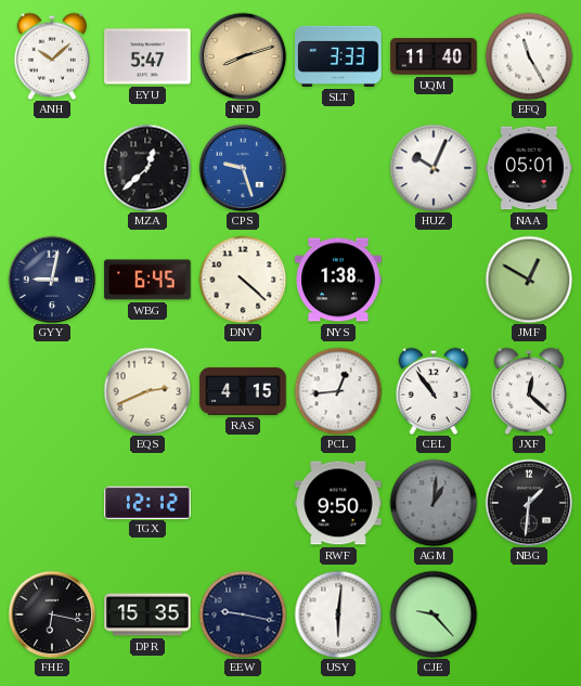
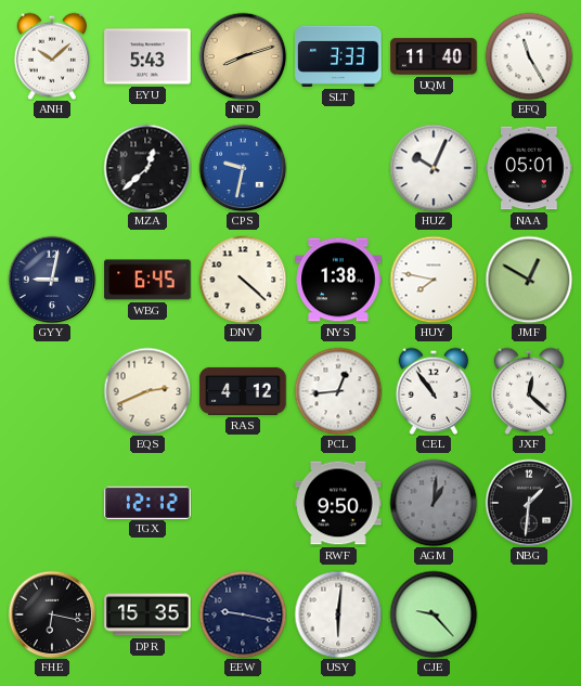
EYU: 5:47 -> 5:43
CPS: 9:27 -> 9:32
HUY: none -> 7:47
RAS: 4:15 -> 4:12
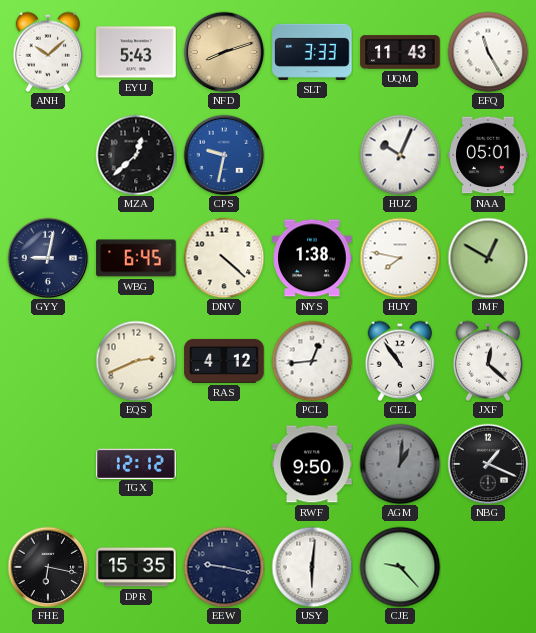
UQM: 11:40 -> 11:43
NBG: 1:31 -> 1:19
